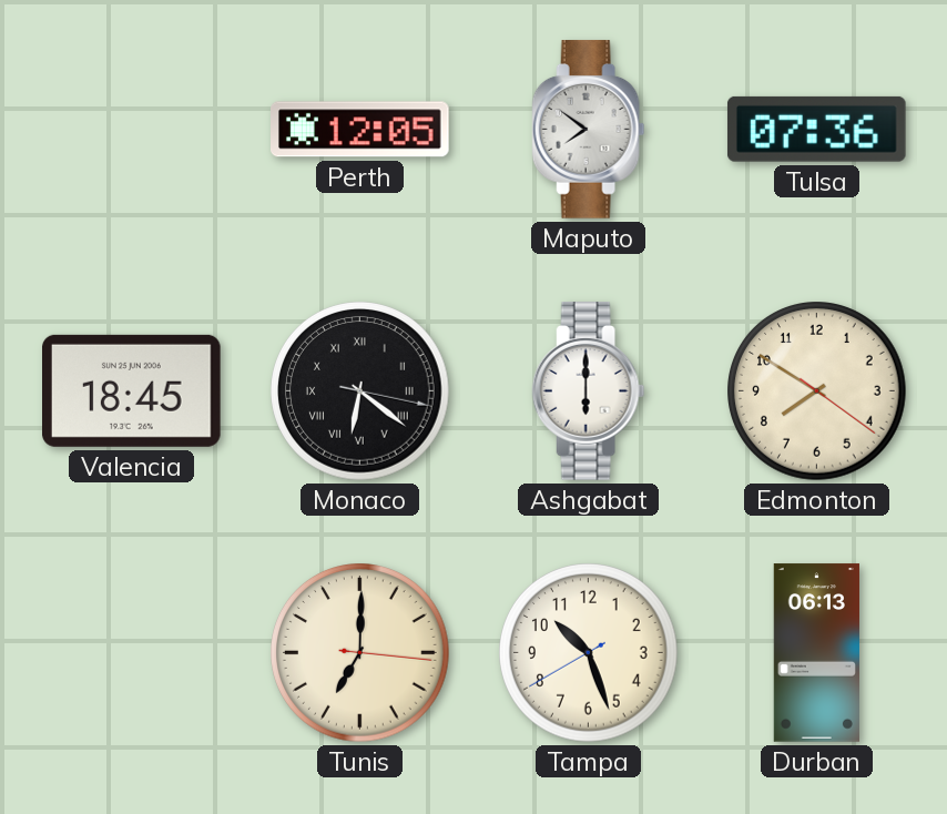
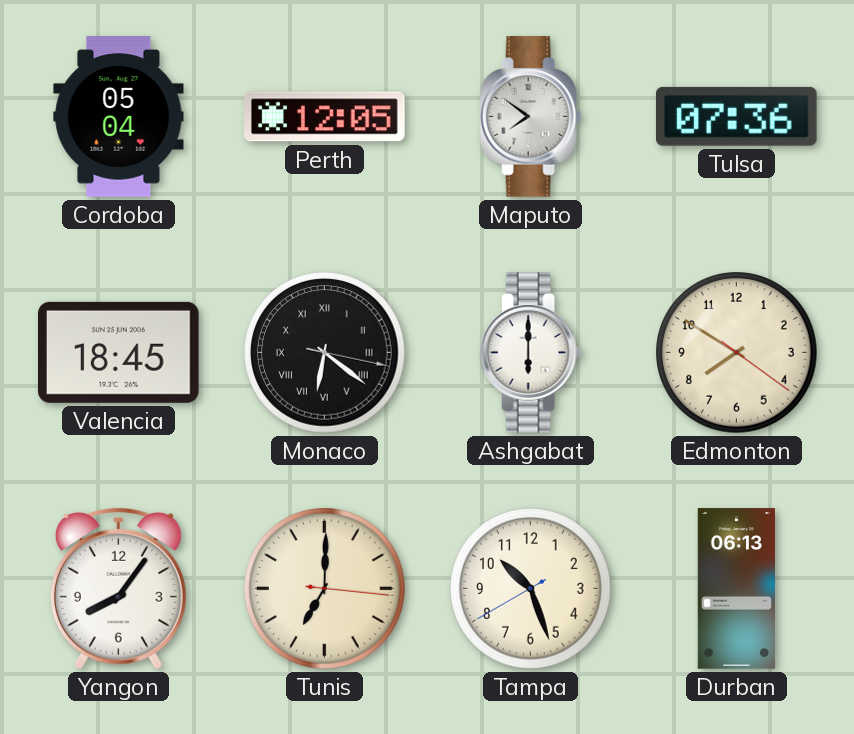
Cordoba: none -> 05:04
Yangon: none -> 8:06
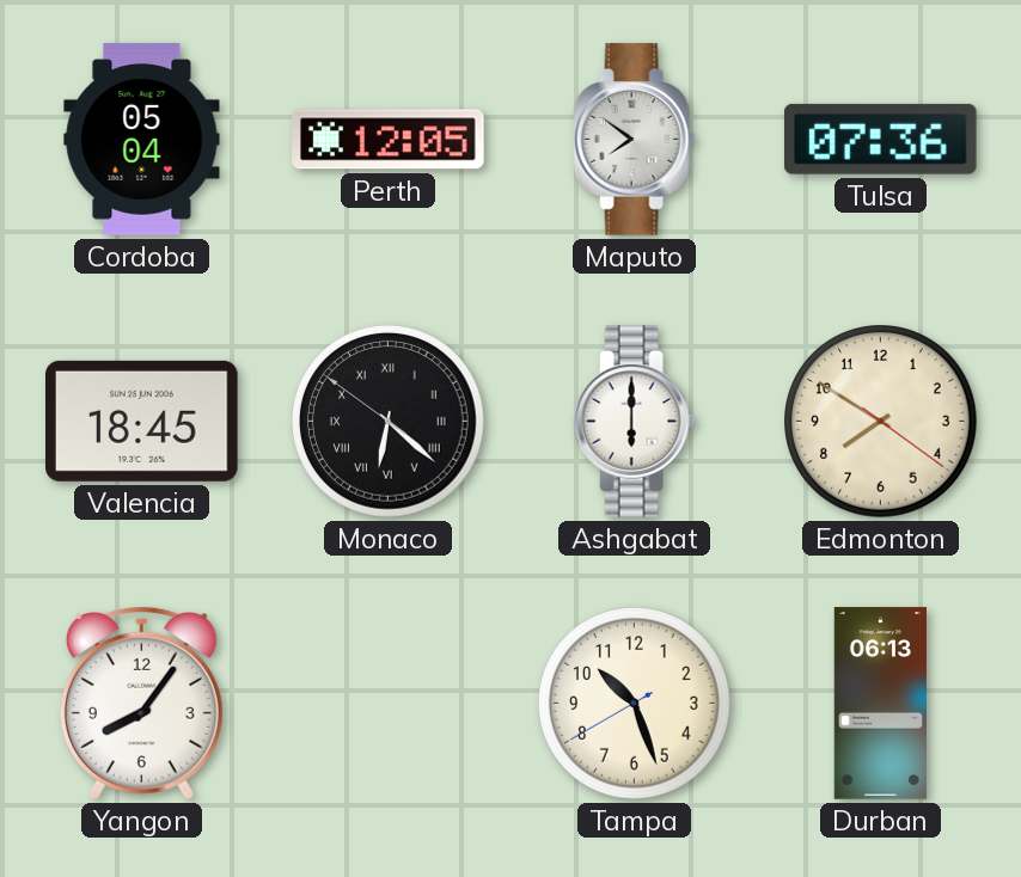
Monaco: 6:21:17 -> 6:21:51
Tunis: 7:00 -> none
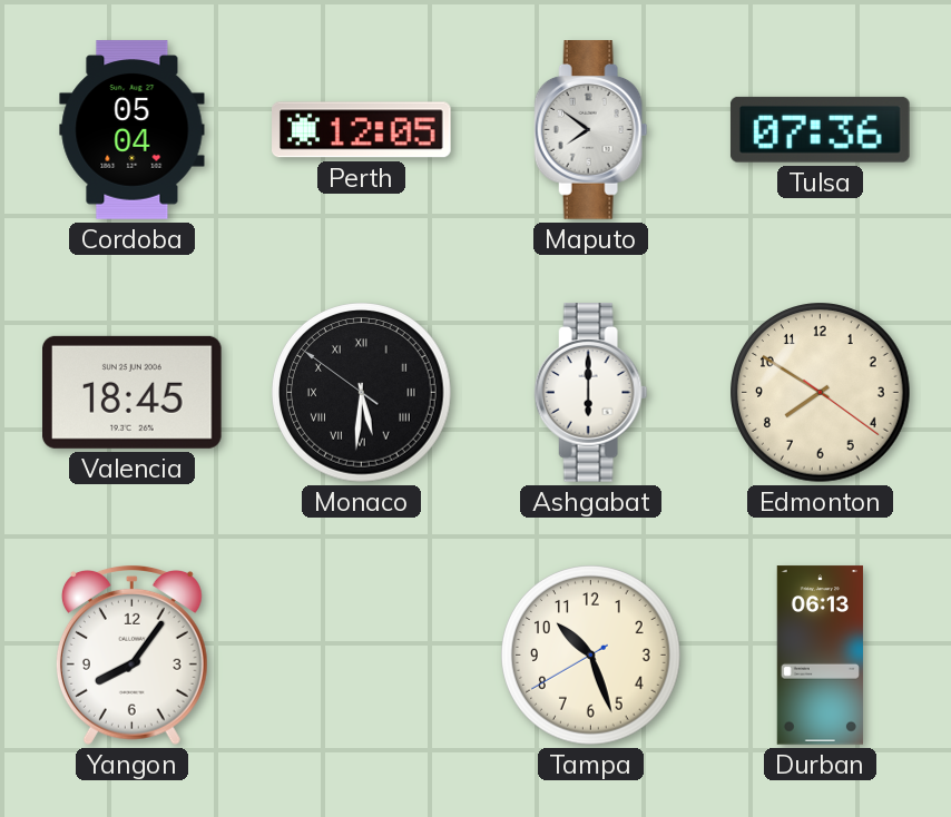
Monaco: 6:21 -> 5:30
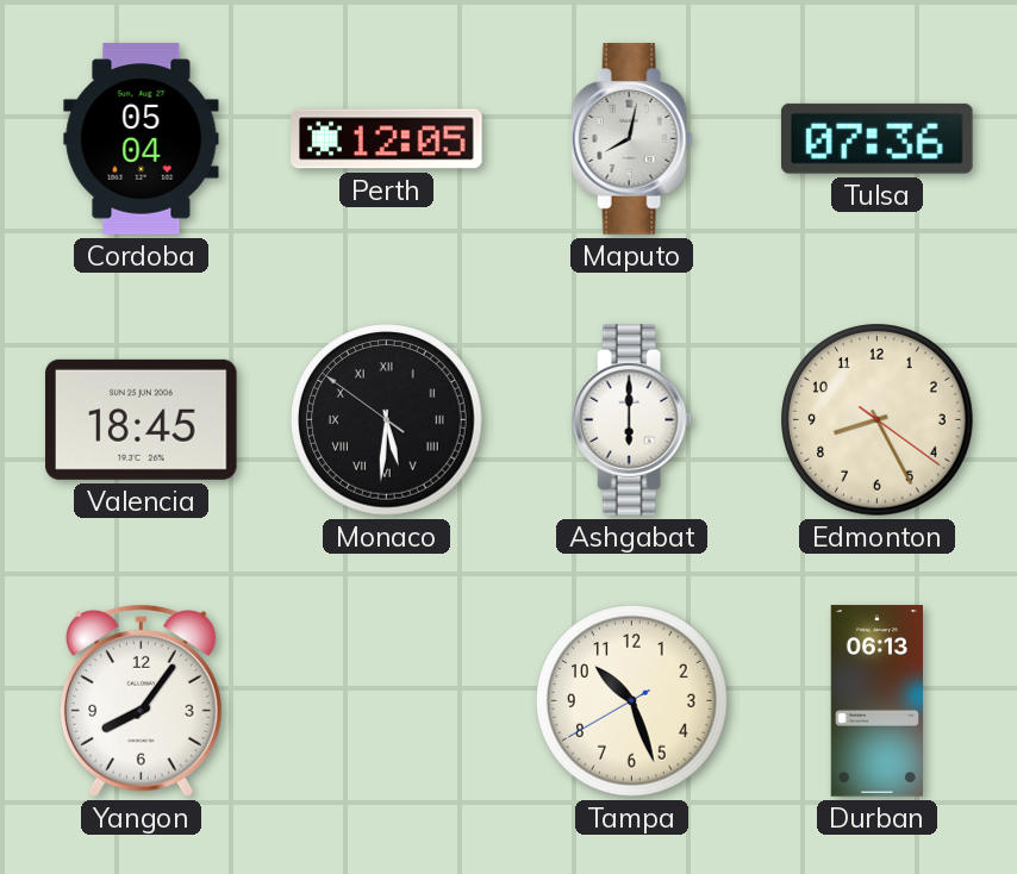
Maputo: 7:51 -> 8:02
Edmonton: 7:50 -> 8:25
